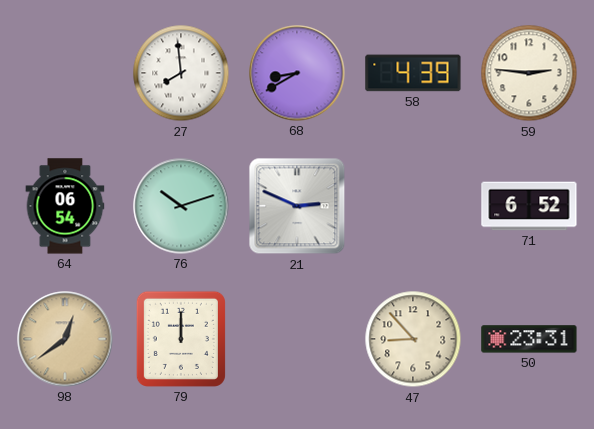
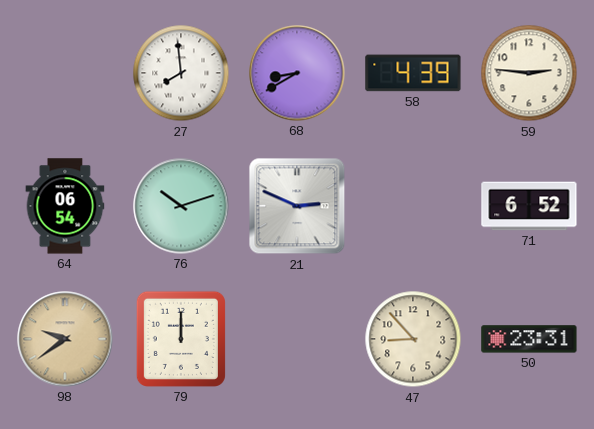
98: 12:39 -> 9:39
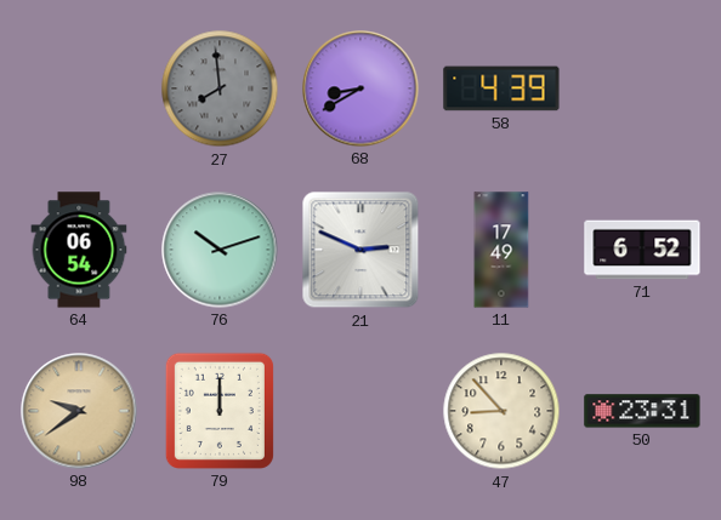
27 dial: white -> grey
59: 2:46 -> none
11: none -> 17:49
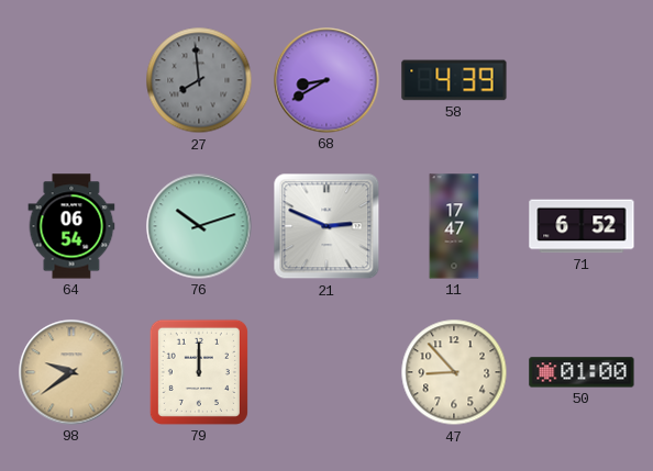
11: 17:49 -> 17:47
50: 23:31 -> 01:00
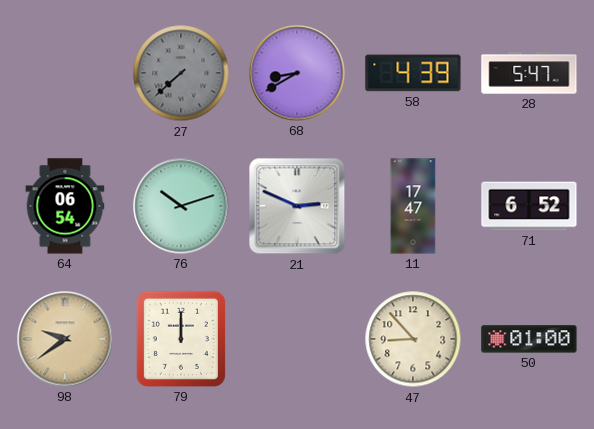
27: 7:59 -> 7:38
28: none -> 5:47
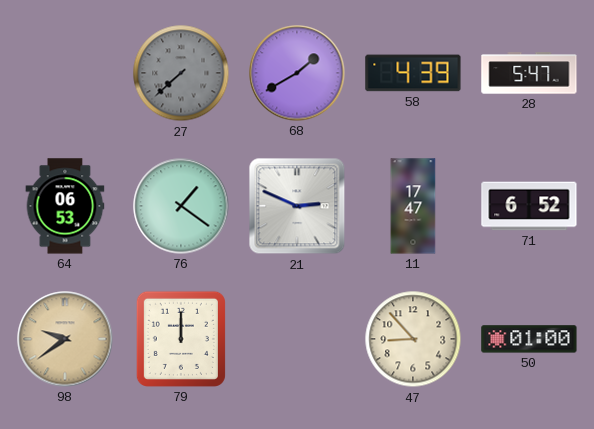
68: 8:40 -> 1:40
64: 06:54 -> 06:53
76: 10:12 -> 1:21
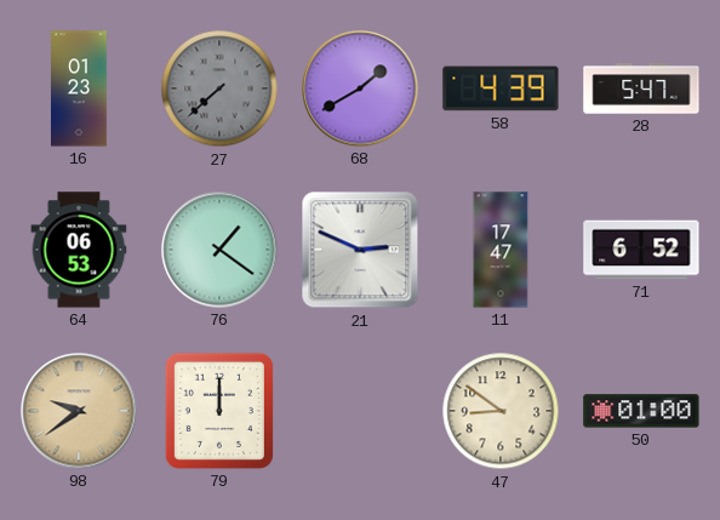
16: none -> 01:23
47: 8:53 -> 8:51
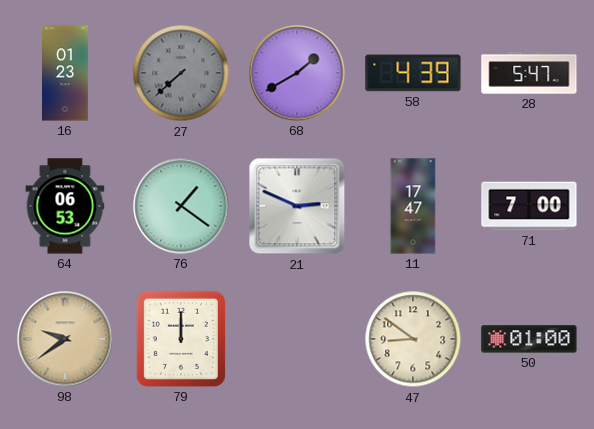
71: 6:52 -> 7:00
